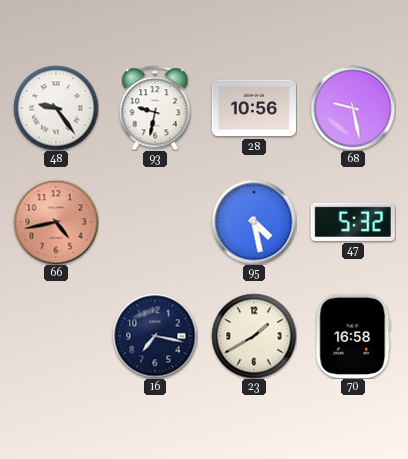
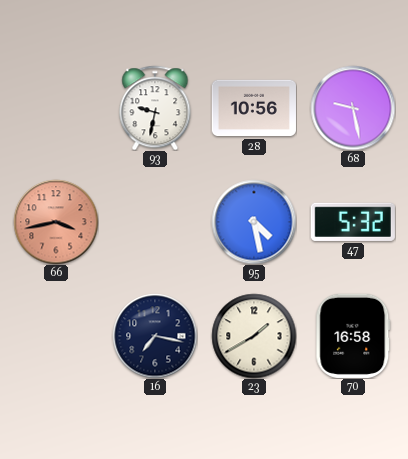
48: 9:24 -> none
66: 4:43 -> 3:43
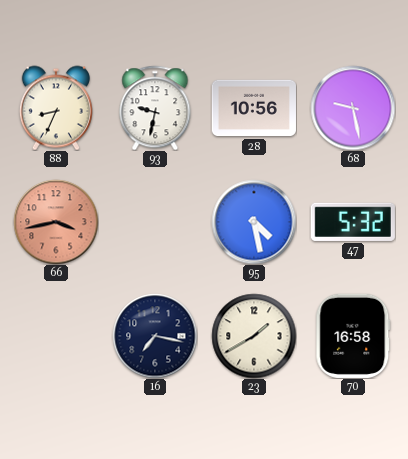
88: none -> 8:34
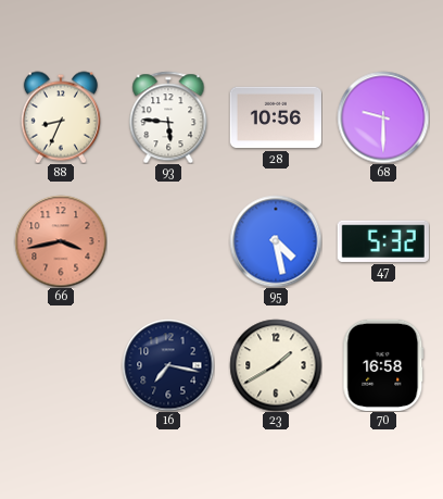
93: 9:32 -> 5:46
68: 9:28 -> 9:30
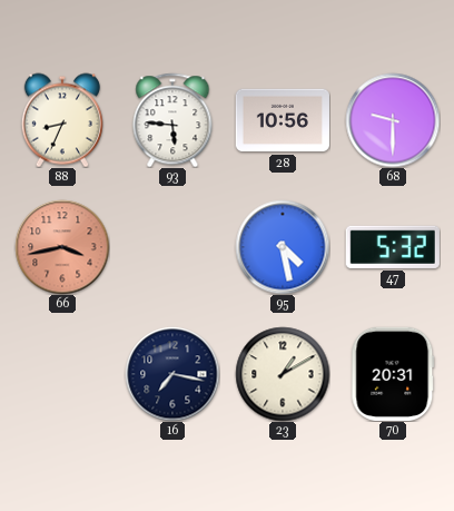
23: 1:40 -> 1:10
70: 16:58 -> 20:31
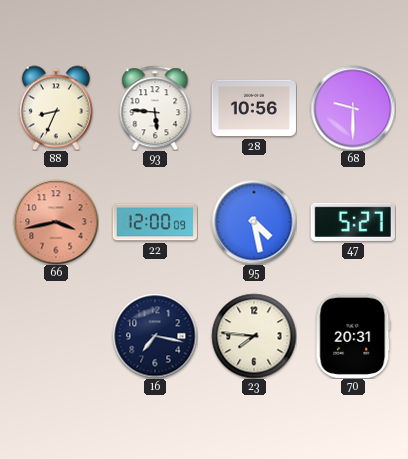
22: none -> 12:00
47: 5:32 -> 5:27
23: 1:10 -> 7:46
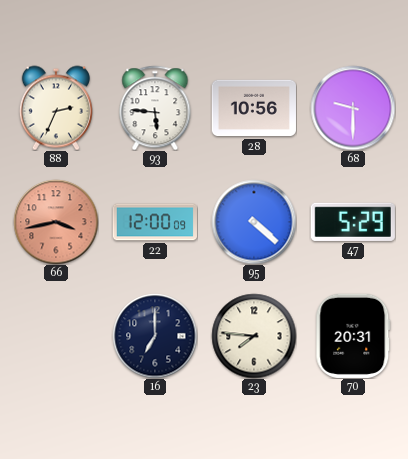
88: 8:34 -> 2:34
95: 4:28 -> 4:22
47: 5:27 -> 5:29
16: 7:17 -> 7:00
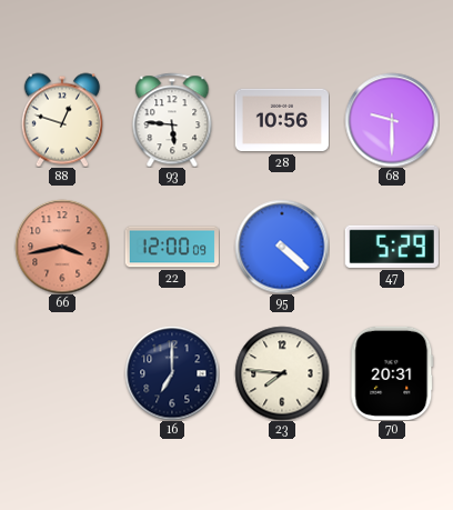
88: 2:34 -> 12:48
